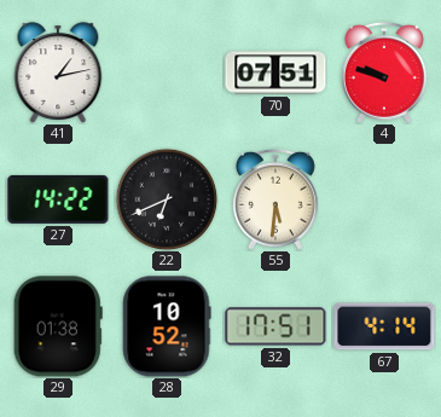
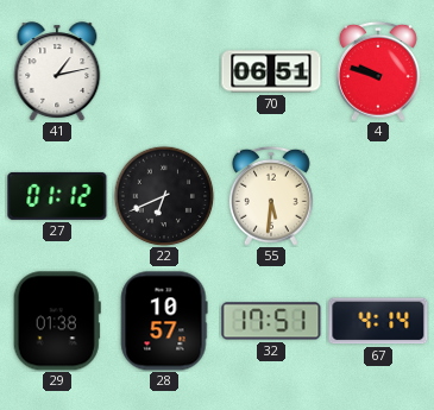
70: 07:51 -> 06:51
27: 14:22 -> 01:12
28: 10:52 -> 10:57
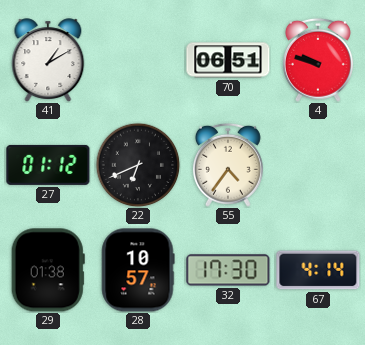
41: 1:13 -> 1:10
55: 5:31 -> 4:36
32: 17:51 -> 17:30
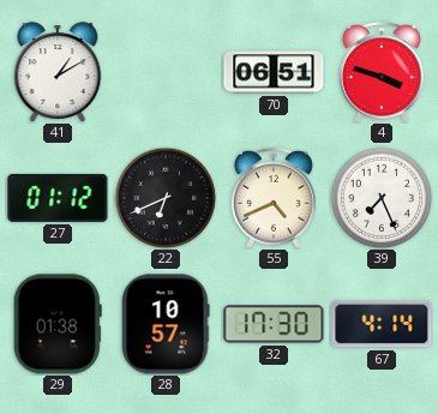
4: 9:48 -> 3:48
55: 4:36 -> 4:41
39: none -> 7:26
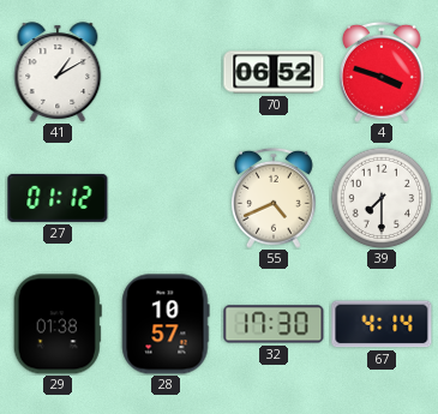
70: 06:51 -> 06:52
22: 6:41 -> none
39: 7:26 -> 7:30
